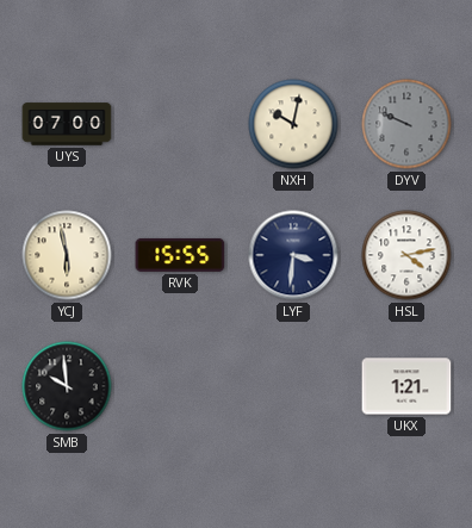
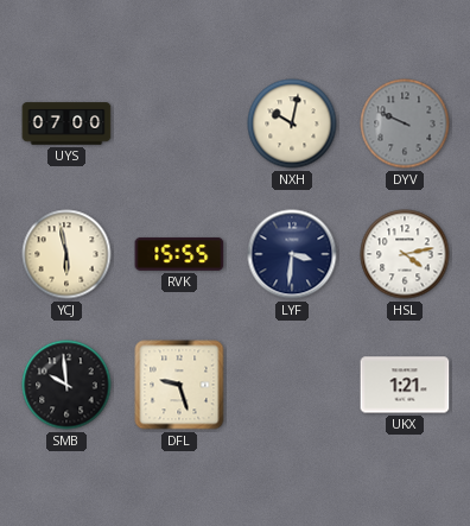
DFL: none -> 9:27
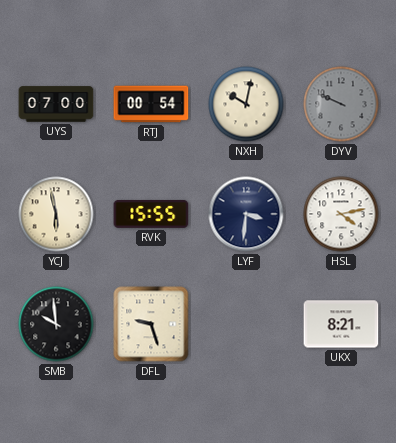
RTJ: none -> 00:54
UKX: 1:21 -> 8:21
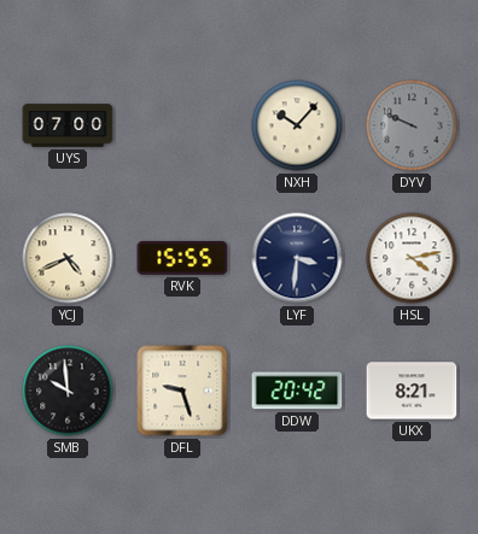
RTJ: 00:54 -> none
NXH: 10:02 -> 10:07
YCJ: 5:58 -> 4:41
DDW: none -> 20:42
